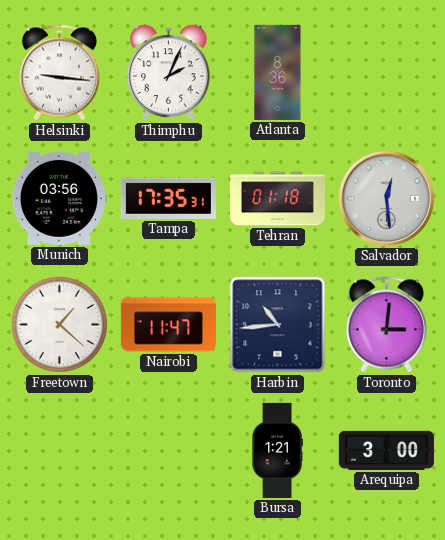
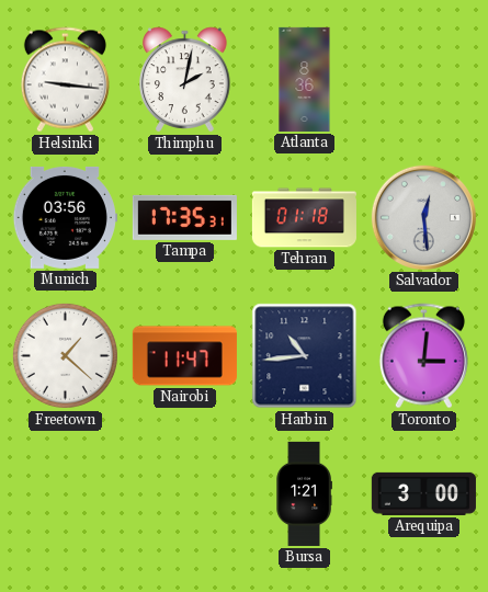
Thimphu: 2:04 -> 2:02
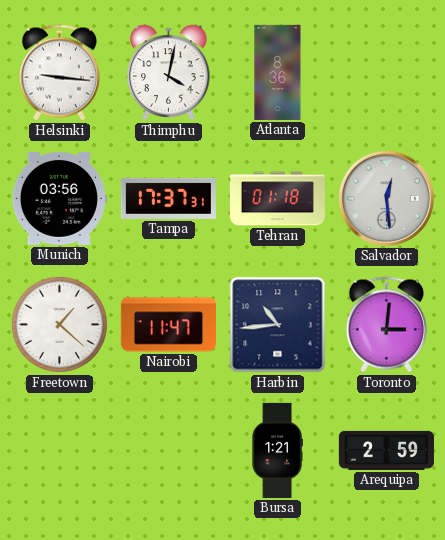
Thimphu: 2:02 -> 4:02
Tampa: 17:35 -> 17:37
Arequipa: 3:00 -> 2:59
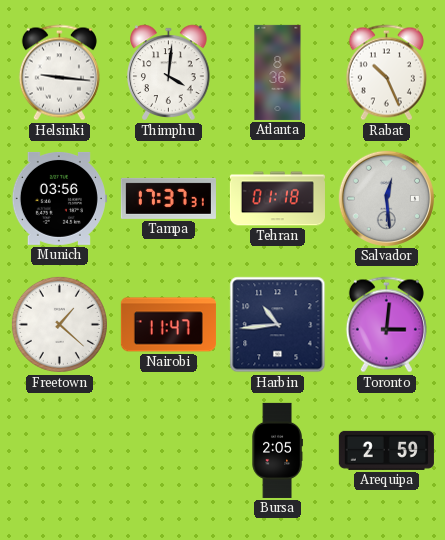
Thimphu: 4:02 -> 4:01
Rabat: none -> 10:26
Bursa: 1:21 -> 2:05
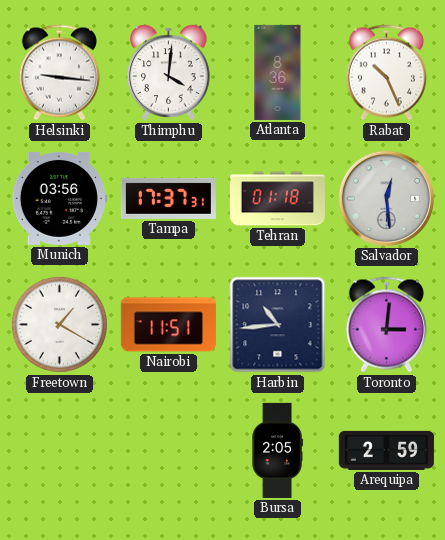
Freetown: 1:22 -> 1:20
Nairobi: 11:47 -> 11:51
